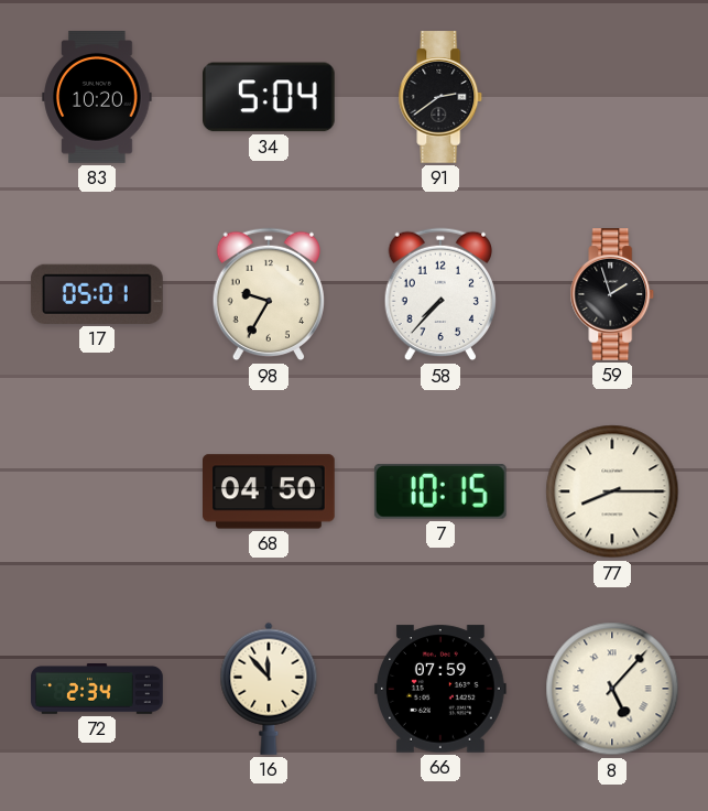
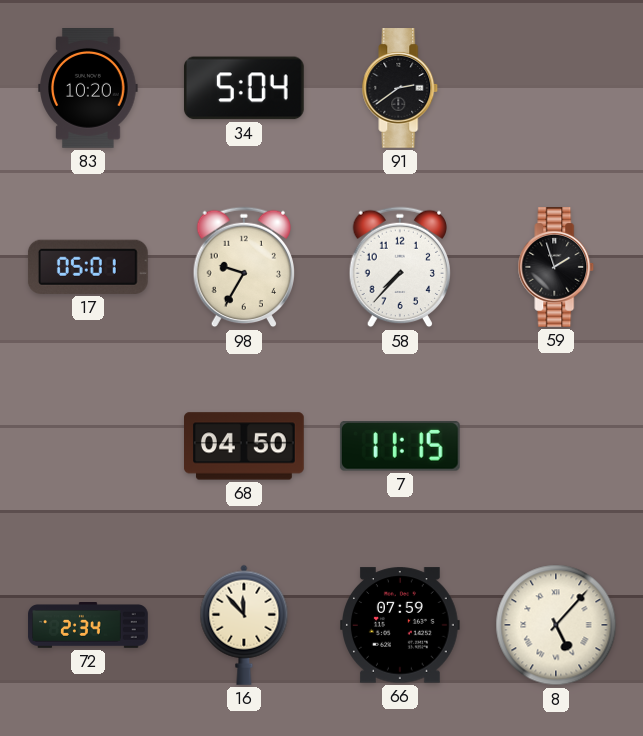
7: 10:15 -> 11:15
77: 8:15 -> none
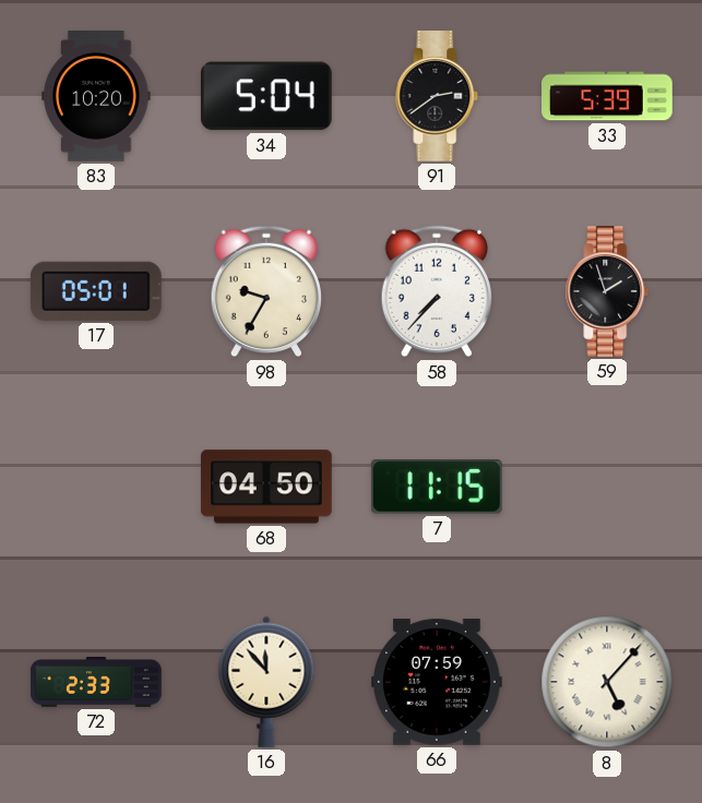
33: none -> 5:39
72: 2:34 -> 2:33
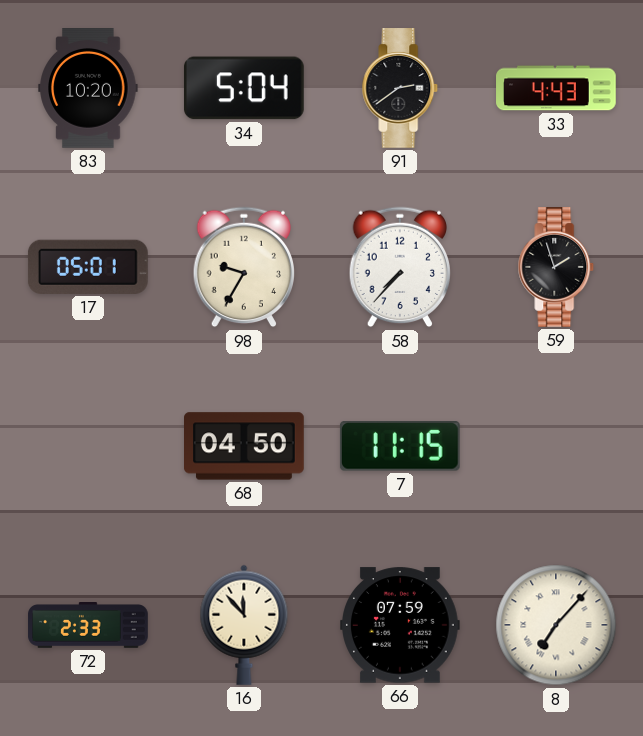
33: 5:39 -> 4:43
8: 5:07 -> 7:07
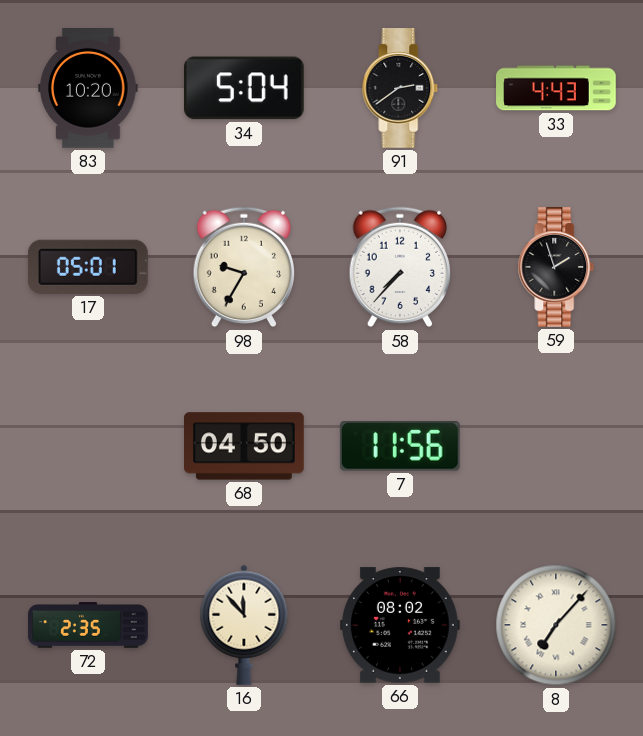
7: 11:15 -> 11:56
72: 2:33 -> 2:35
66: 07:59 -> 08:02
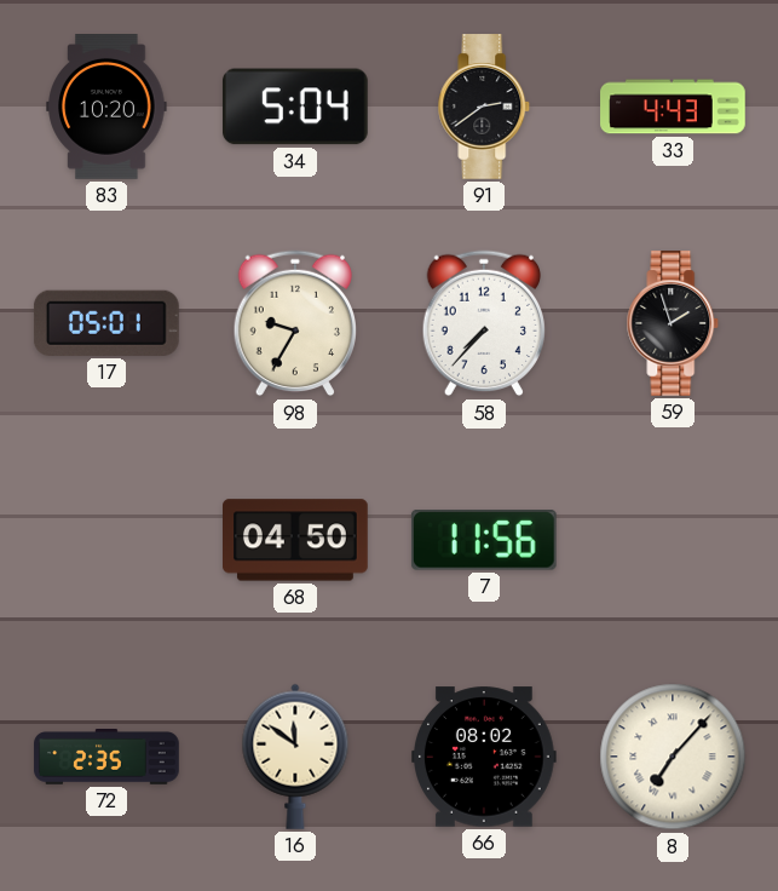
16: 11:53 -> 11:51
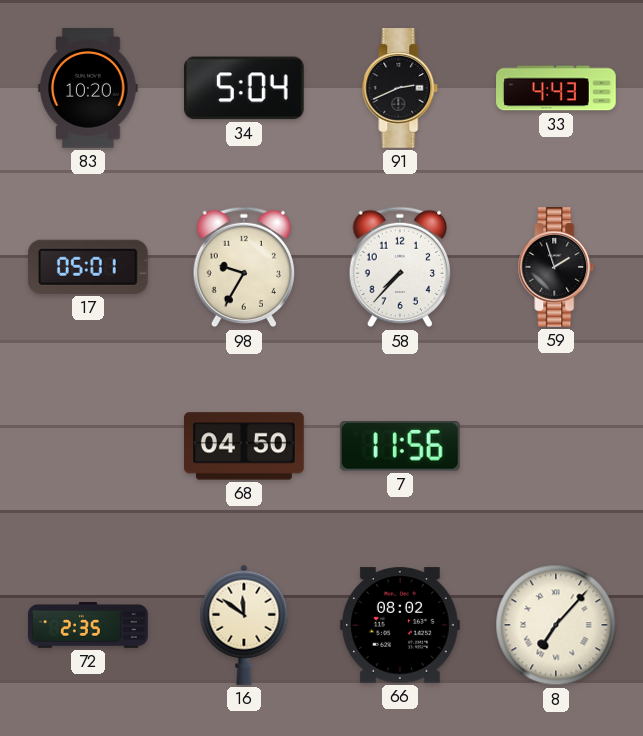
91: 2:39 -> 2:41
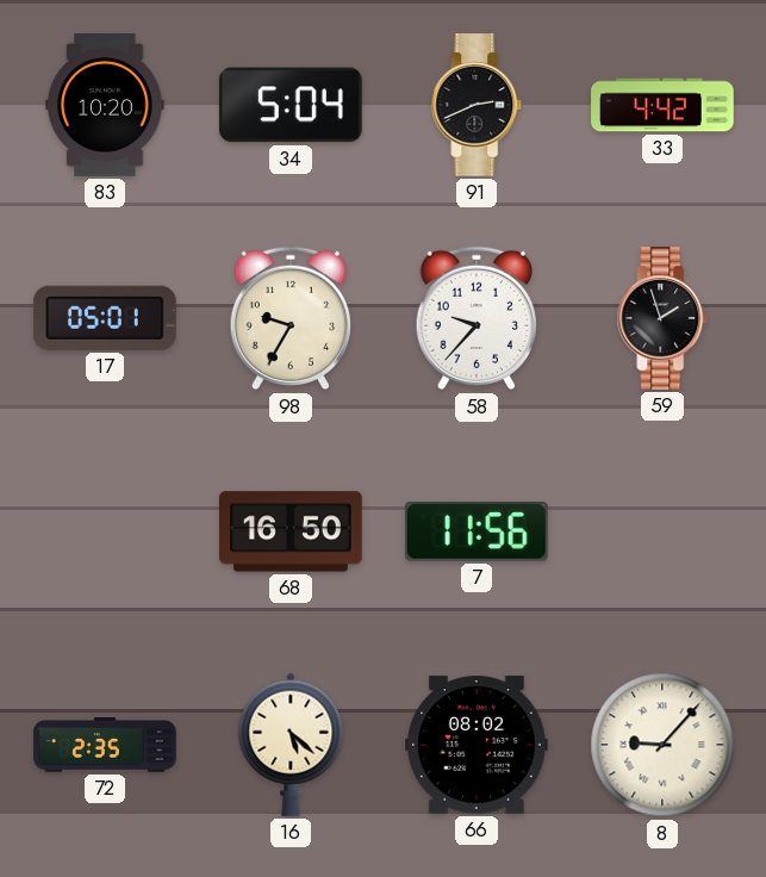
33: 4:43 -> 4:42
58: 7:37 -> 9:37
68: 04:50 -> 16:50
16: 11:51 -> 5:22
8: 7:07 -> 9:07
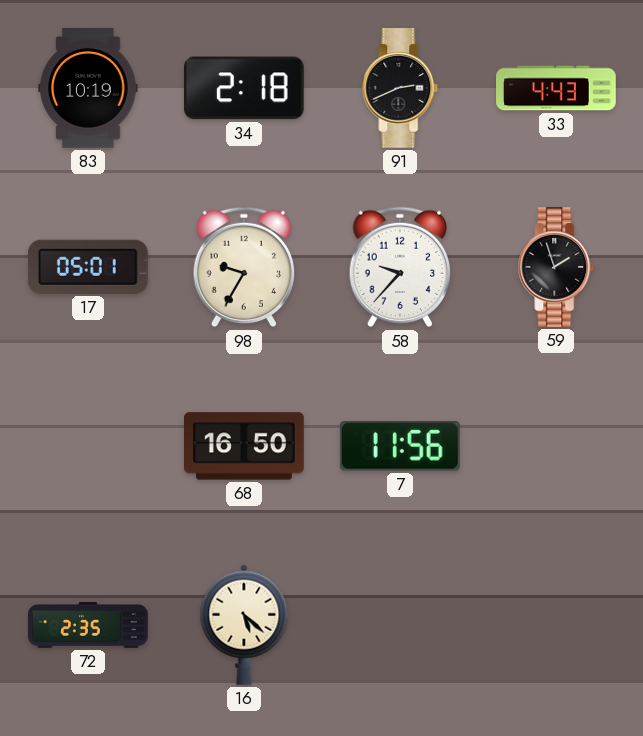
83: 10:20 -> 10:19
34: 5:04 -> 2:18
33: 4:42 -> 4:43
66: 08:02 -> none
8: 9:07 -> none
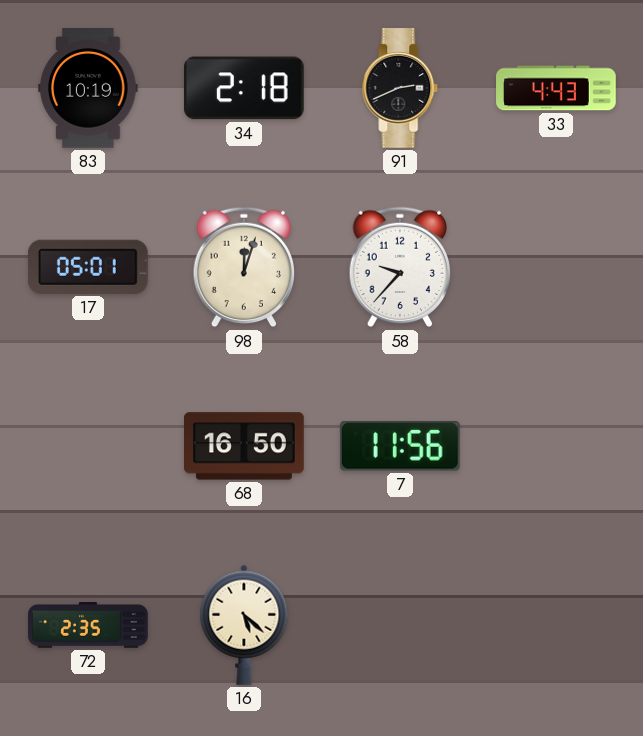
98: 9:35 -> 12:03
59: 1:57 -> none
